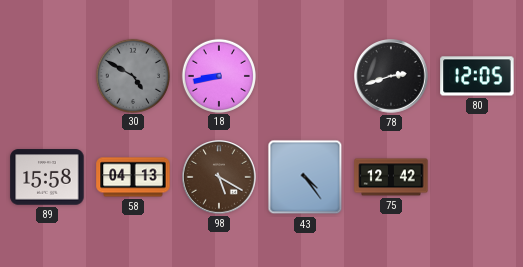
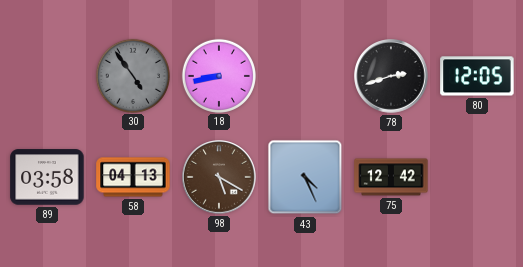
30: 4:50 -> 4:54
89: 15:58 -> 03:58
43: 4:24 -> 4:26
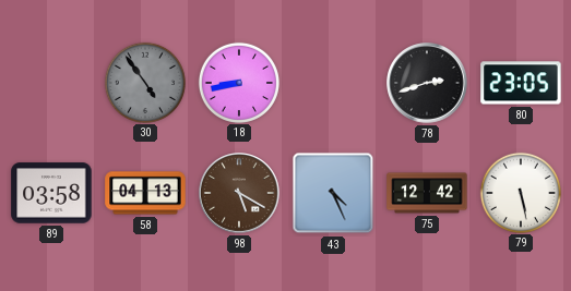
80: 12:05 -> 23:05
79: none -> 5:28
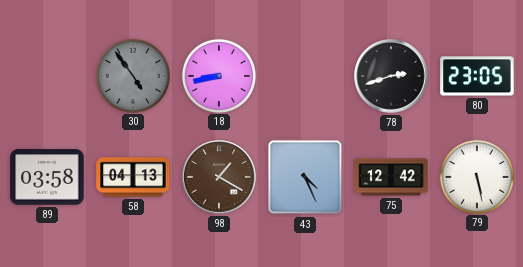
98: 5:20 -> 1:20
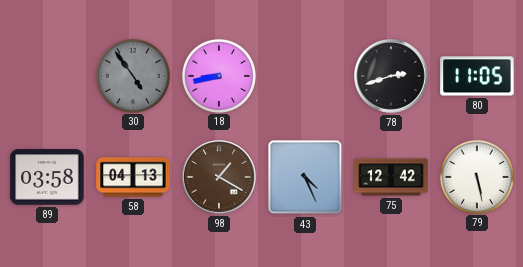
80: 23:05 -> 11:05
